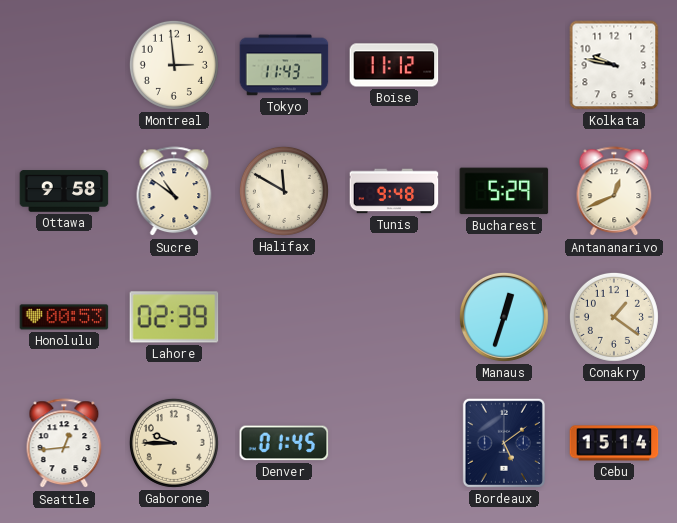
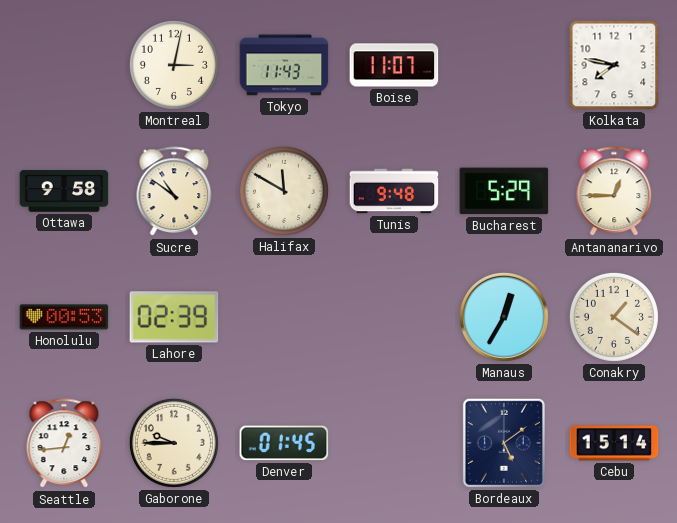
Montreal: 2:59 -> 3:02
Boise: 11:12 -> 11:07
Kolkata: 9:47 -> 7:47
Antananarivo: 12:41 -> 12:45
Manaus: 12:33 -> 12:35
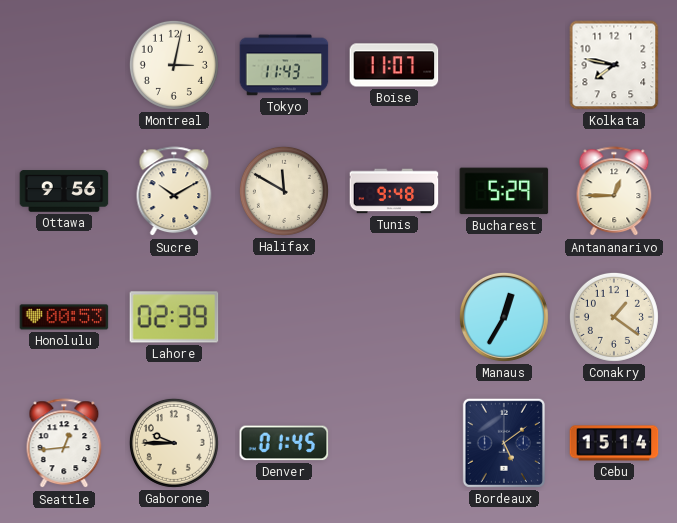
Ottawa: 9:58 -> 9:56
Sucre: 10:51 -> 10:10
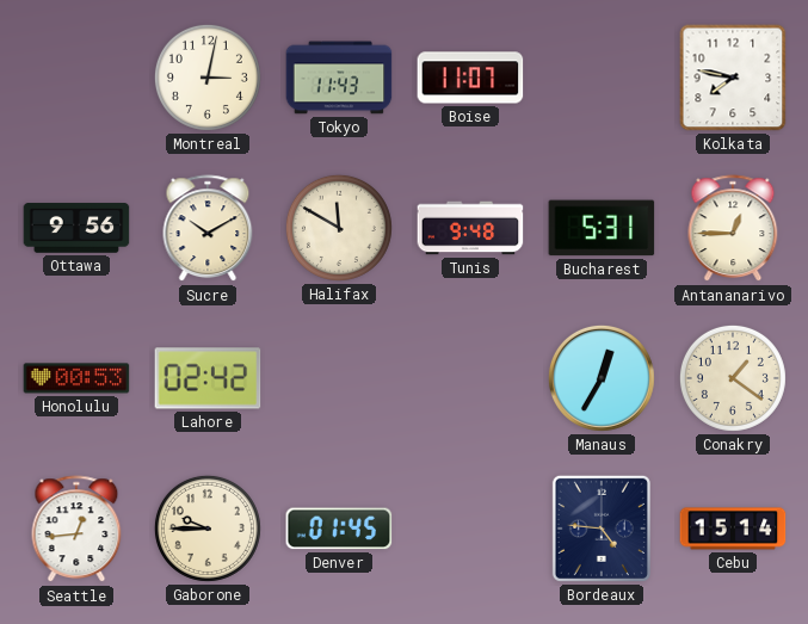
Bucharest: 5:29 -> 5:31
Lahore: 02:39 -> 02:42
Bordeaux: 5:09 -> 4:46
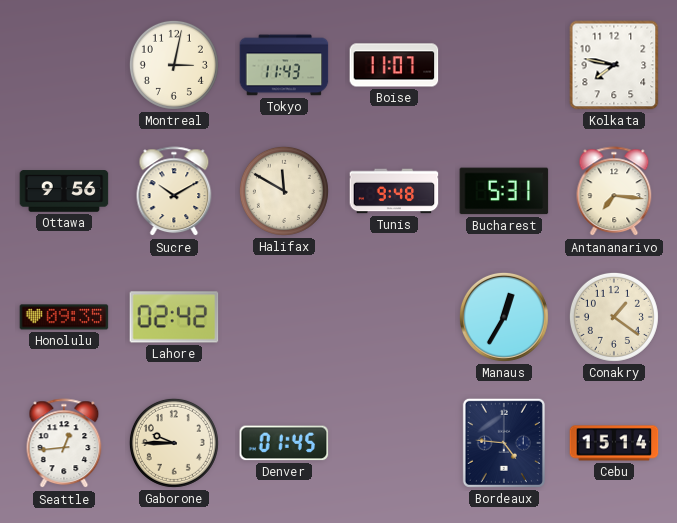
Antananarivo: 12:45 -> 7:16
Honolulu: 00:53 -> 09:35
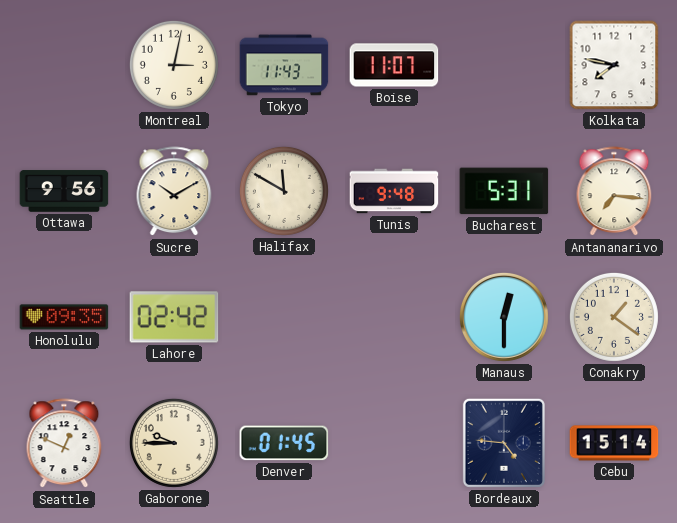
Manaus: 12:35 -> 12:30
Seattle: 12:44 -> 12:49
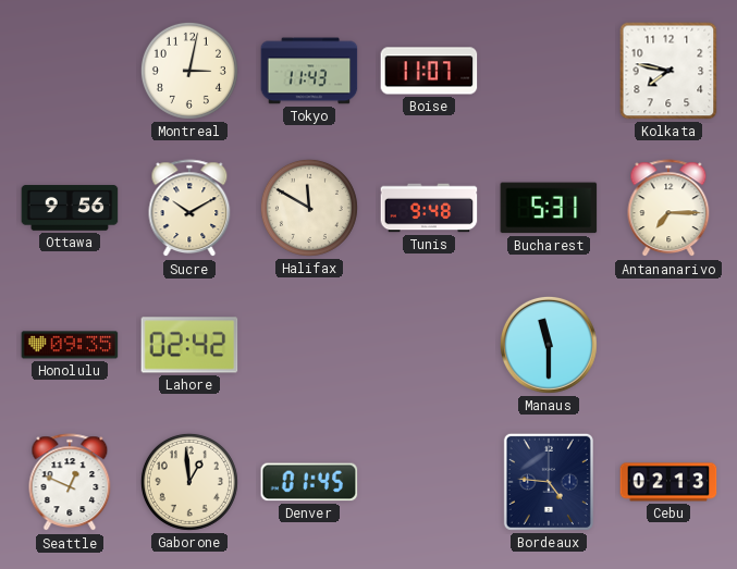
Antananarivo: 7:16 -> 7:15
Manaus: 12:30 -> 11:30
Conakry: 1:21 -> none
Gaborone: 9:45 -> 12:59
Cebu: 15:14 -> 02:13
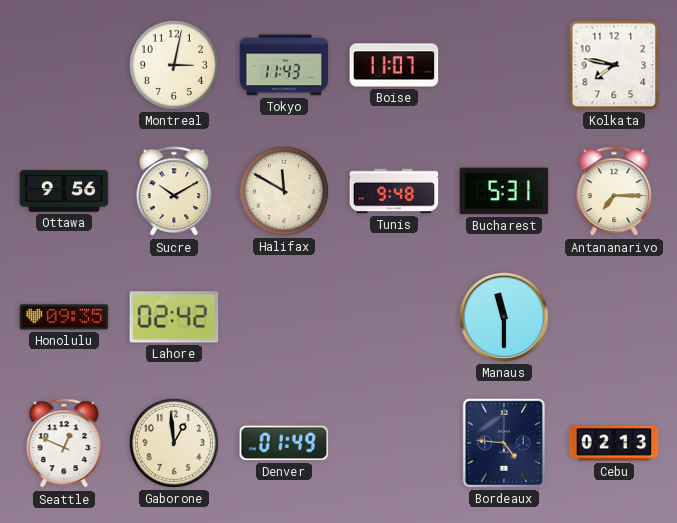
Denver: 01:45 -> 01:49
